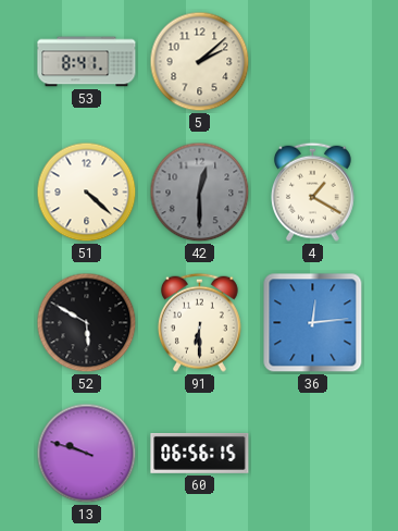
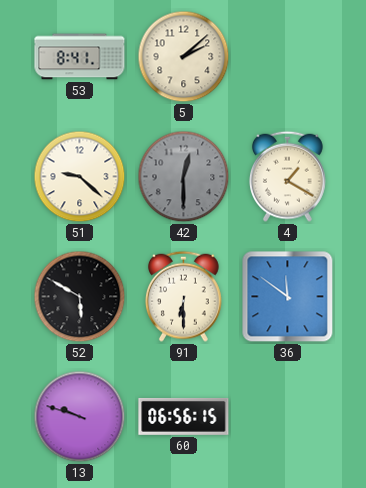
51: 4:22 -> 9:22
36: 12:14 -> 11:51
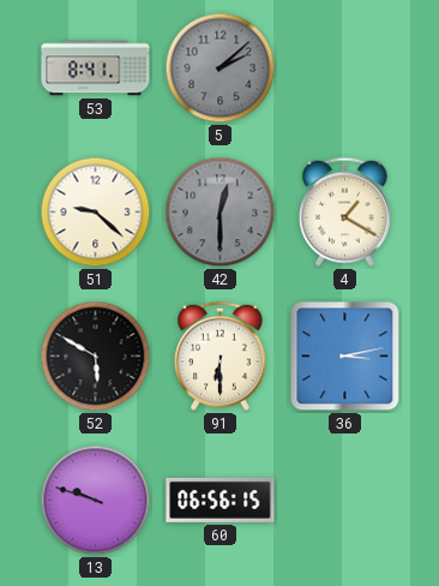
5 dial: cream -> grey
36: 11:51 -> 3:13
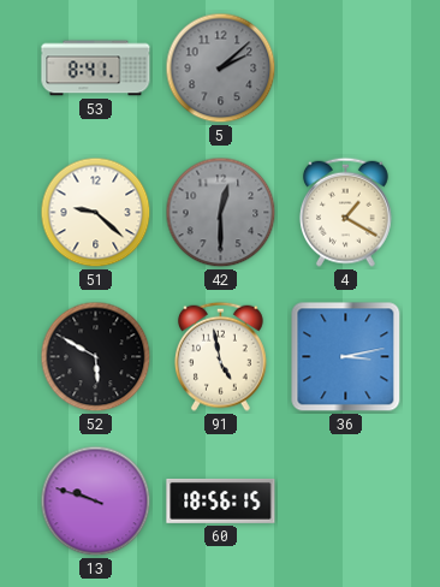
91: 6:30 -> 4:58
60: 06:56 -> 18:56
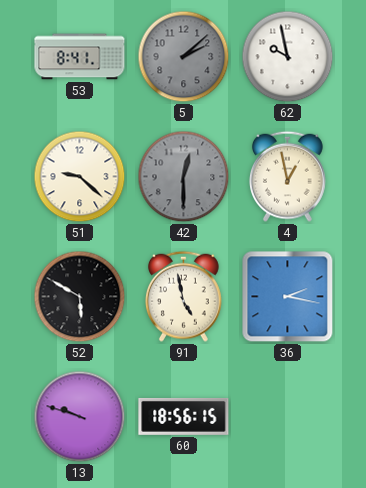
62: none -> 9:58
4: 1:20 -> 12:58
36: 3:13 -> 2:17
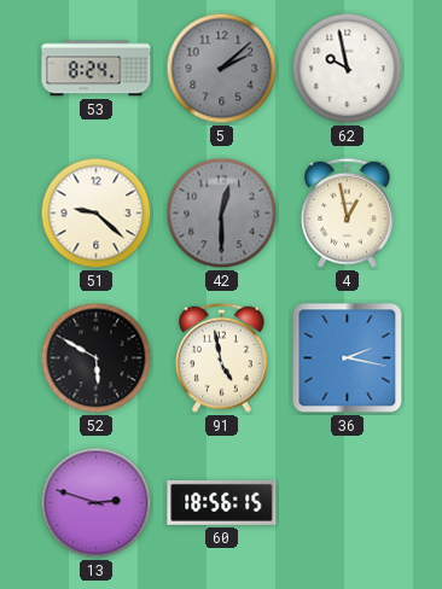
53: 8:41 -> 8:24
13: 9:48 -> 2:48
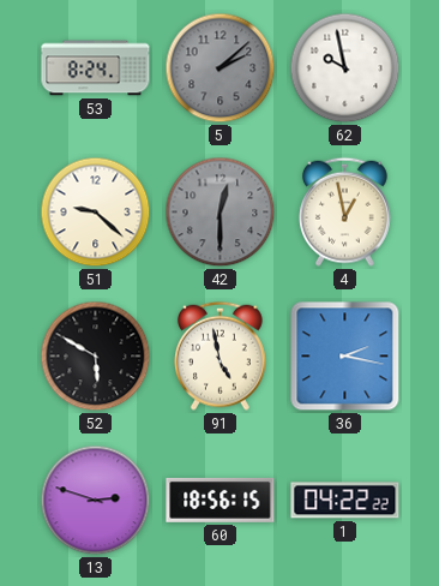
1: none -> 04:22
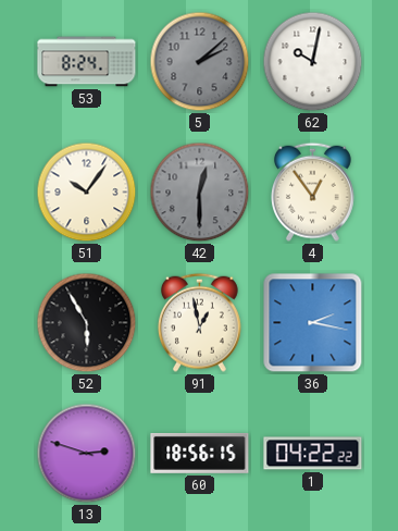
62: 9:58 -> 10:02
51: 9:22 -> 10:06
4: 12:58 -> 12:54
52: 5:50 -> 5:55
91: 4:58 -> 12:58
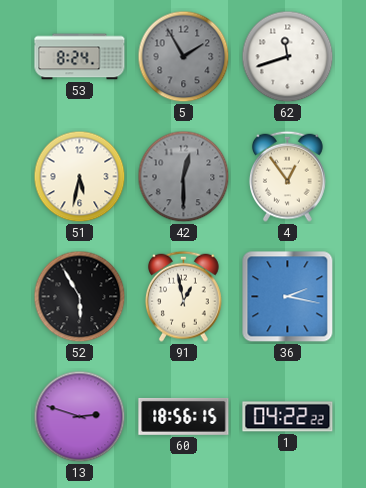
5: 2:08 -> 1:55
62: 10:02 -> 11:42
51: 10:06 -> 5:32
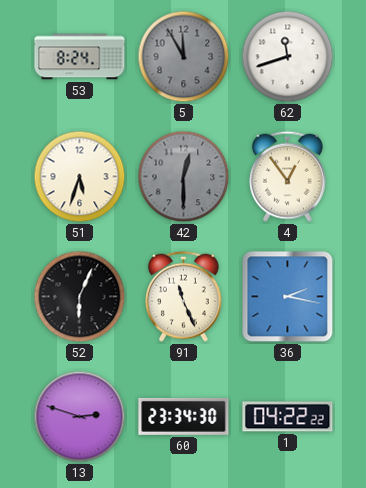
5: 1:55 -> 11:55
51: 5:32 -> 5:33
52: 5:55 -> 6:04
91: 12:58 -> 11:26
60: 18:56 -> 23:34
